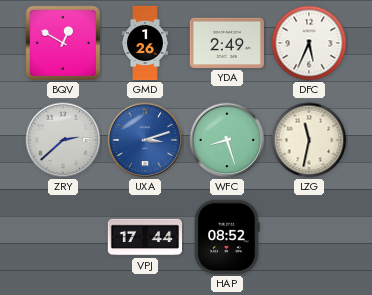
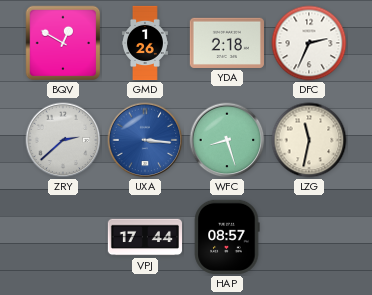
YDA: 2:49 -> 2:18
DFC: 5:34 -> 2:34
UXA: 3:12 -> 3:16
HAP: 08:52 -> 08:57
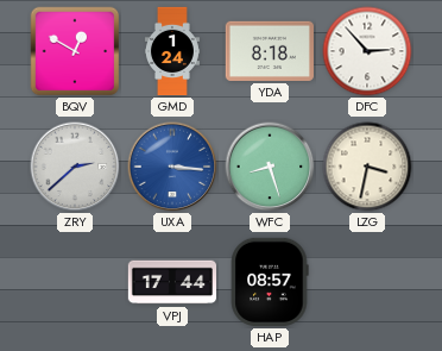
GMD: 1:26 -> 1:24
YDA: 2:18 -> 8:18
DFC: 2:34 -> 2:53
LZG: 11:32 -> 3:32
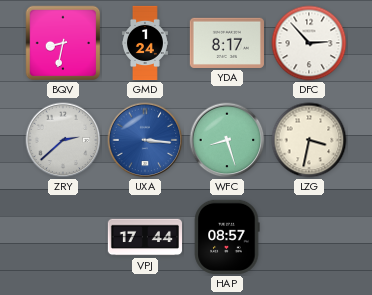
BQV: 12:50 -> 8:32
YDA: 8:18 -> 8:17
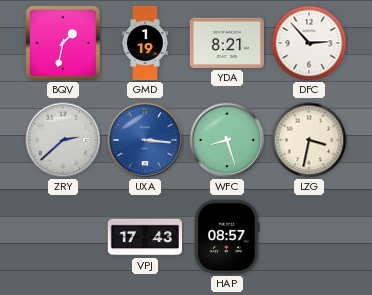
BQV: 8:32 -> 1:32
GMD: 1:24 -> 1:19
YDA: 8:17 -> 8:21
VPJ: 17:44 -> 17:43
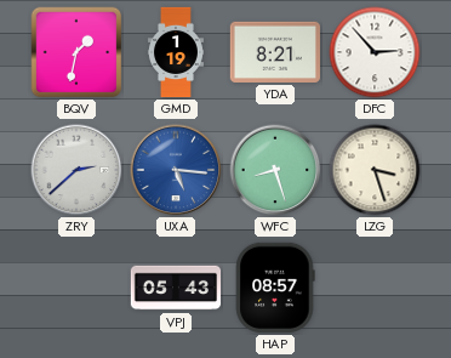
UXA: 3:16 -> 5:16
LZG: 3:32 -> 3:27
VPJ: 17:43 -> 05:43
